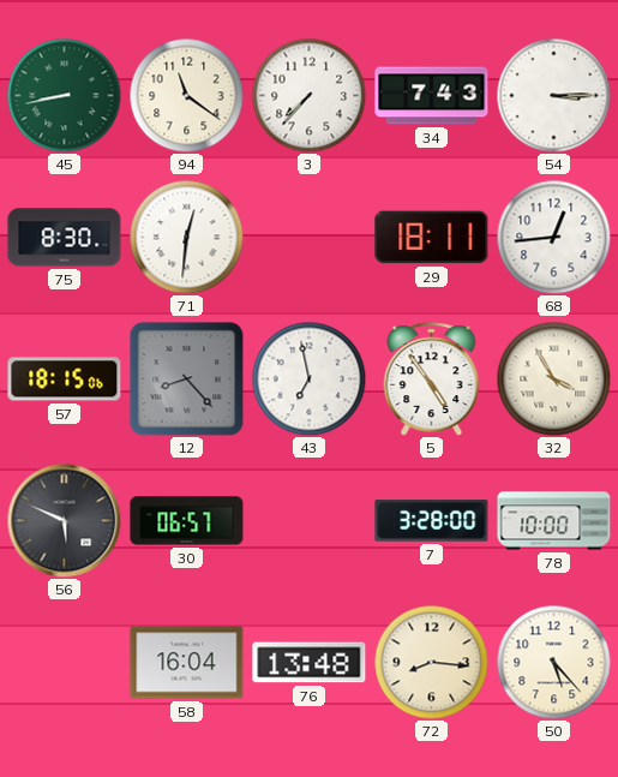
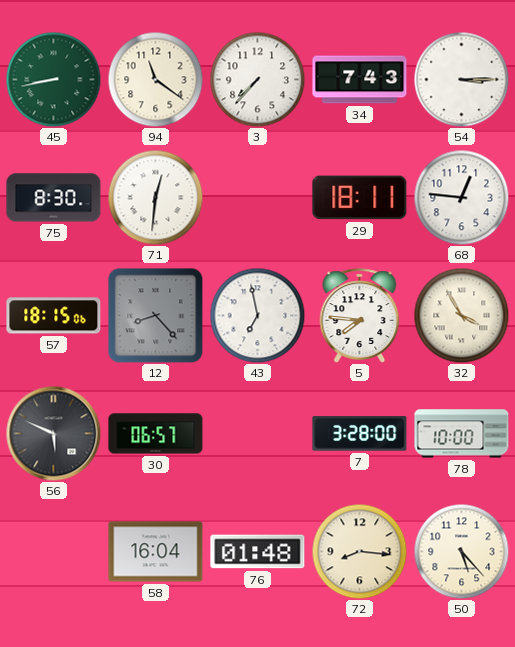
68: 12:44 -> 12:46
5: 4:54 -> 7:46
76: 13:48 -> 01:48
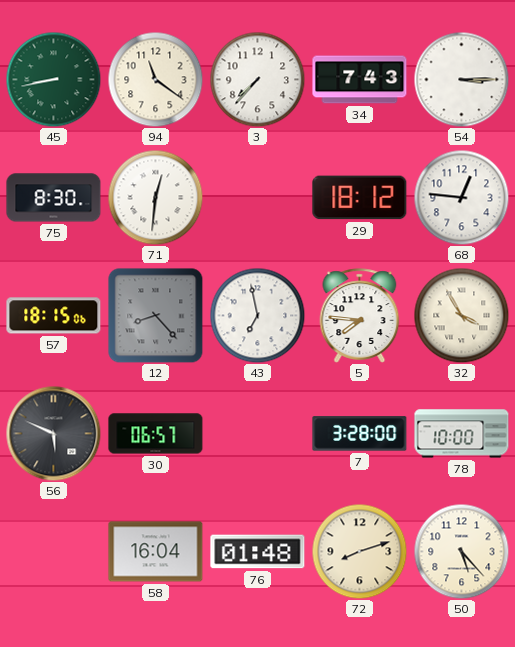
29: 18:11 -> 18:12
72: 8:16 -> 8:12
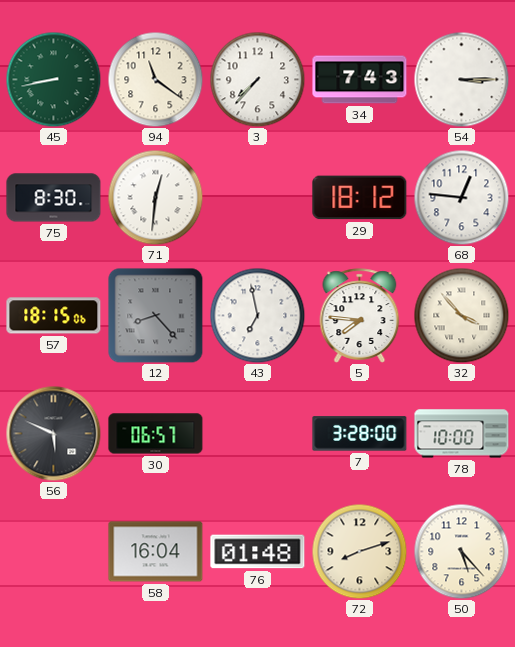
32: 3:55 -> 3:53
